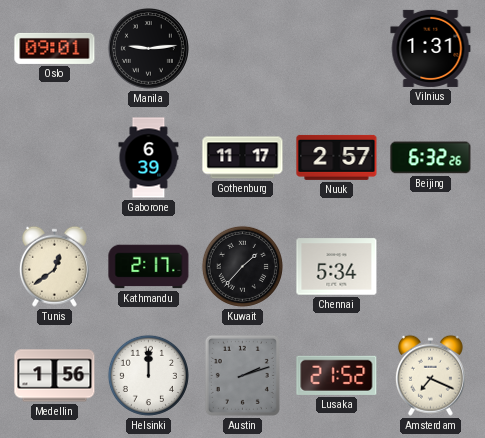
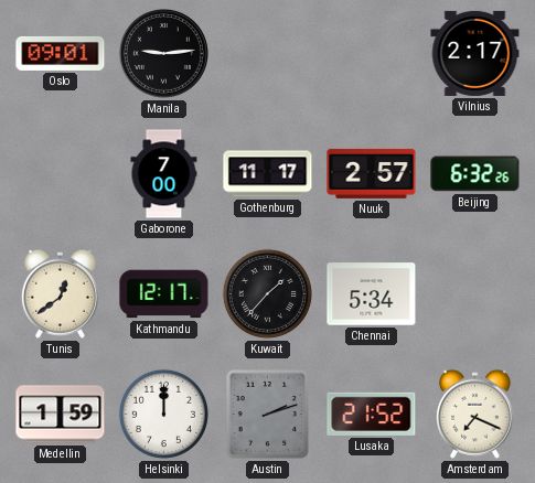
Vilnius: 1:31 -> 2:17
Gaborone: 6:39 -> 7:00
Kathmandu: 2:17 -> 12:17
Medellin: 1:56 -> 1:59
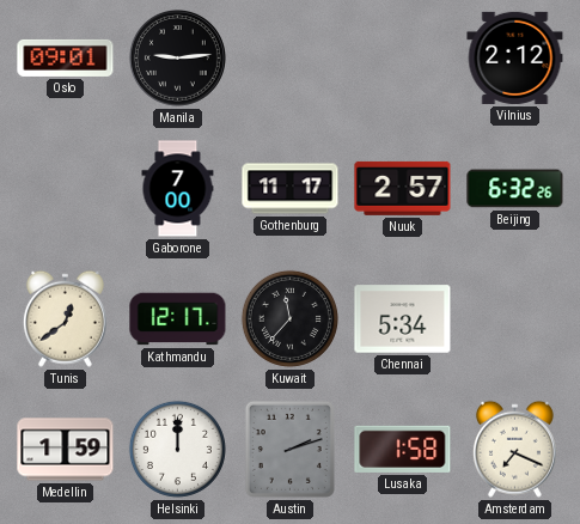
Vilnius: 2:17 -> 2:12
Kuwait: 1:37 -> 11:37
Lusaka: 21:52 -> 1:58
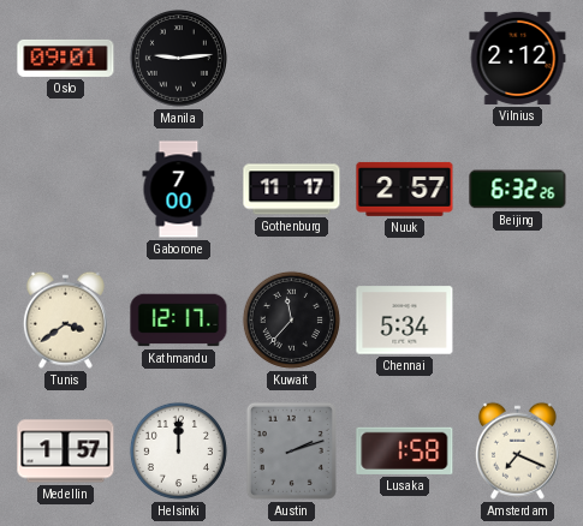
Tunis: 12:39 -> 3:39
Medellin: 1:59 -> 1:57
